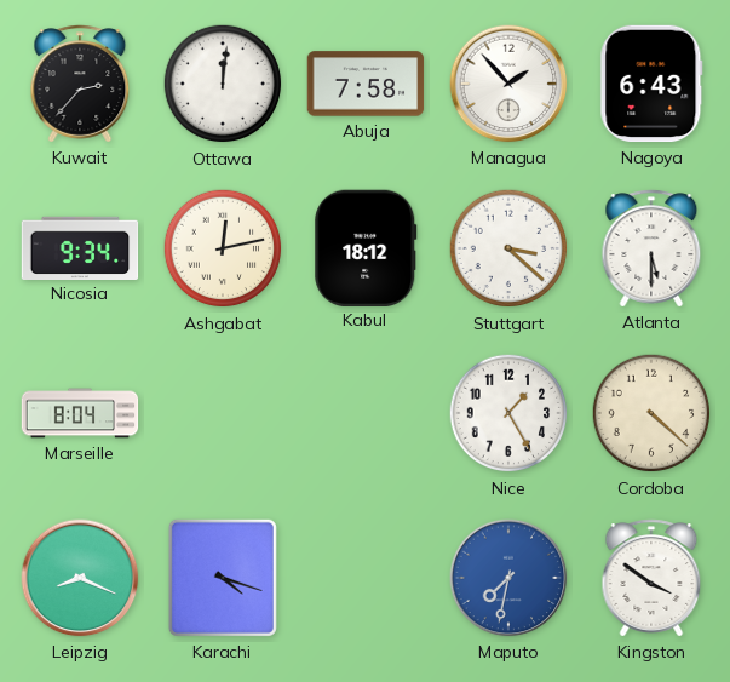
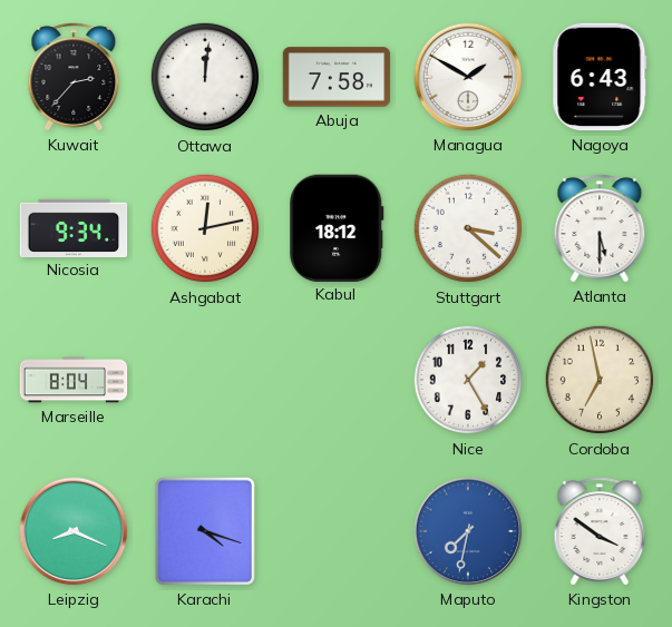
Managua: 1:53 -> 1:50
Cordoba: 4:22 -> 6:58
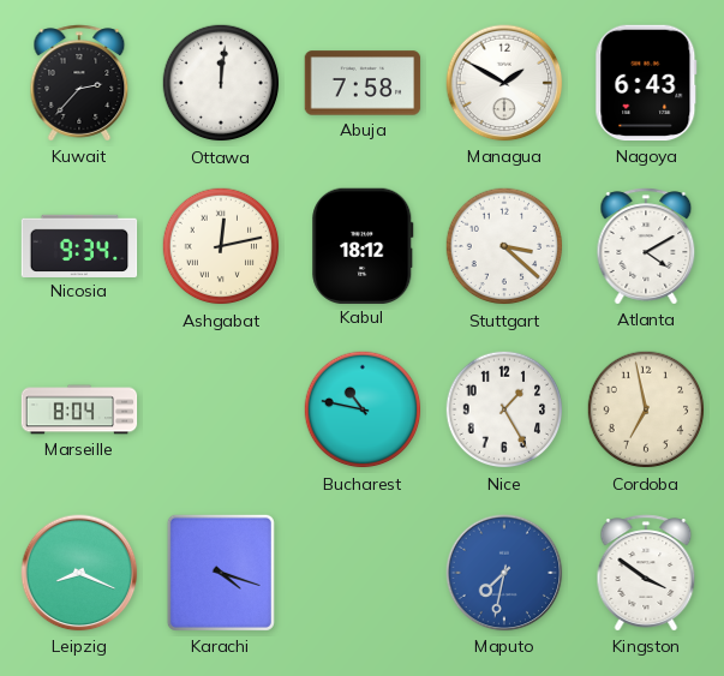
Atlanta: 5:30 -> 4:10
Bucharest: none -> 10:47
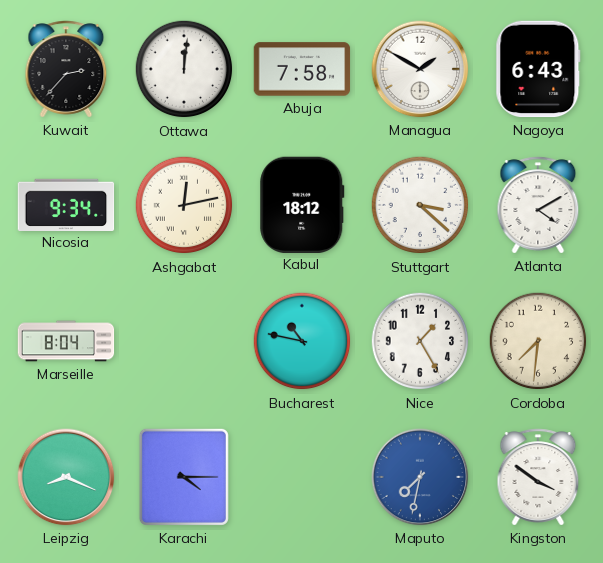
Cordoba: 6:58 -> 7:31
Karachi: 4:18 -> 4:15
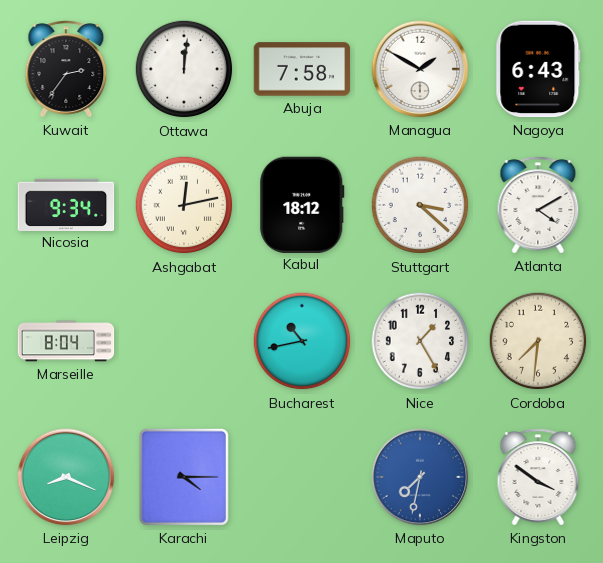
Kuwait: 2:37 -> 2:36
Bucharest: 10:47 -> 10:43
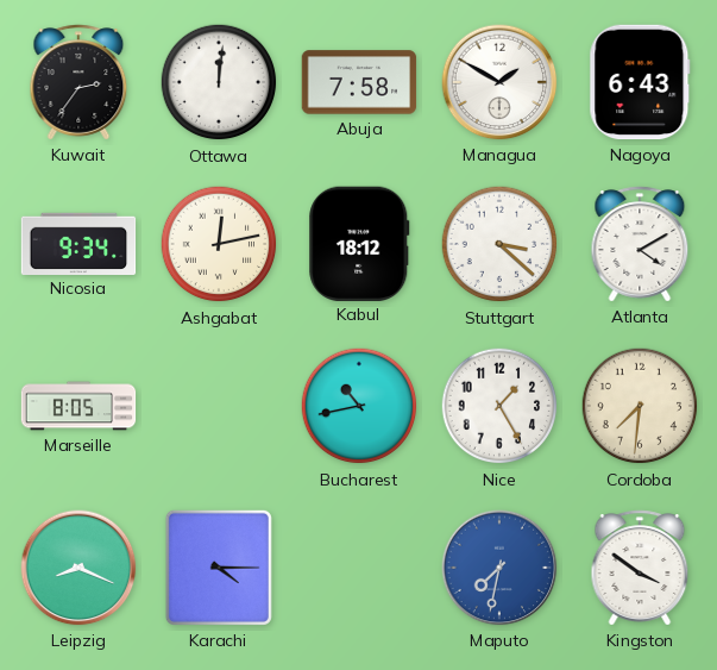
Marseille: 8:04 -> 8:05
